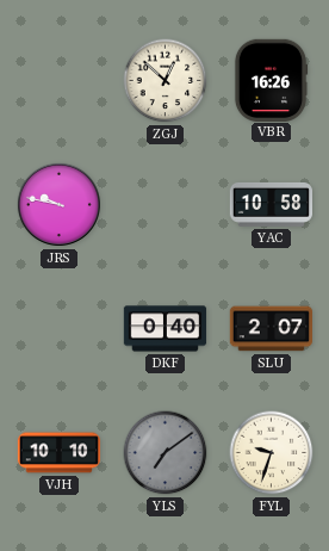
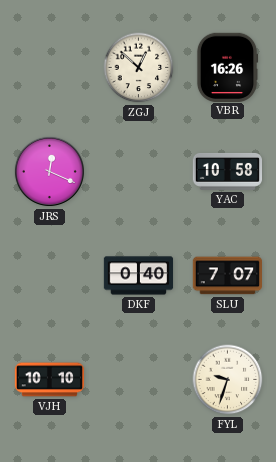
JRS: 9:47 -> 12:19
SLU: 2:07 -> 7:07
YLS: 7:09 -> none
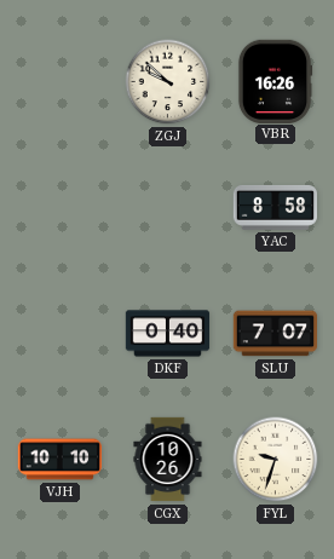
ZGJ: 12:52 -> 9:52
JRS: 12:19 -> none
YAC: 10:58 -> 8:58
CGX: none -> 10:26
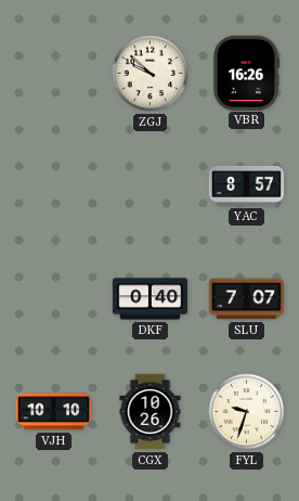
YAC: 8:58 -> 8:57
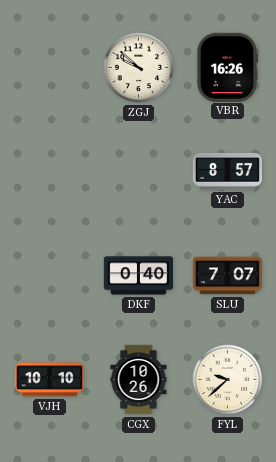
FYL: 9:33 -> 9:38
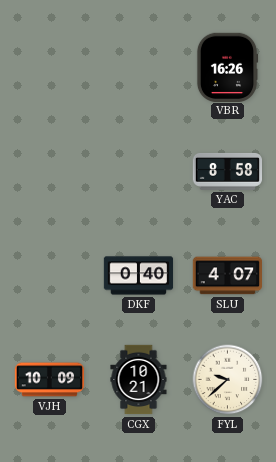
ZGJ: 9:52 -> none
YAC: 8:57 -> 8:58
SLU: 7:07 -> 4:07
VJH: 10:10 -> 10:09
CGX: 10:26 -> 10:21
